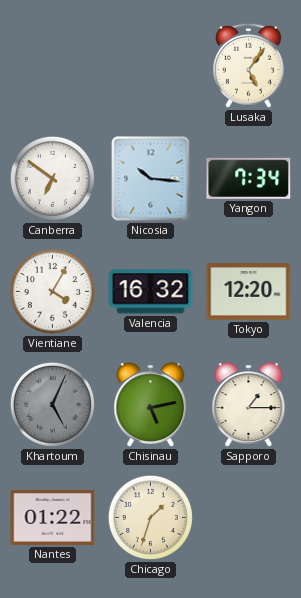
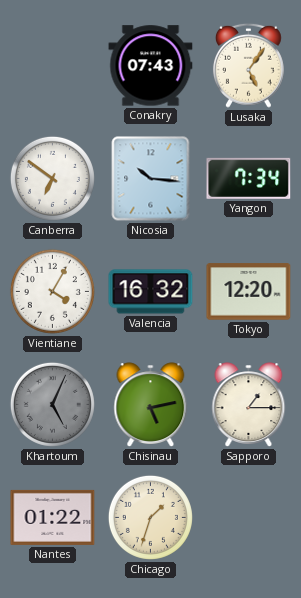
Conakry: none -> 07:43
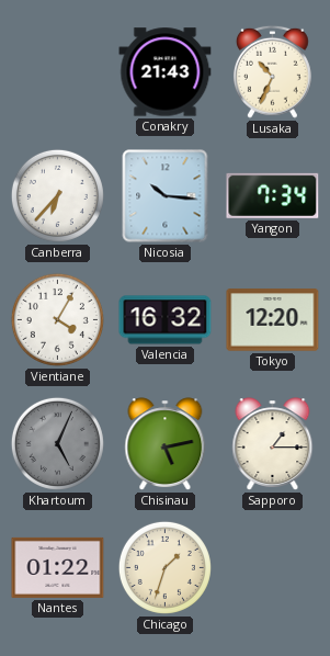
Conakry: 07:43 -> 21:43
Lusaka: 5:06 -> 10:34
Canberra: 6:51 -> 6:37
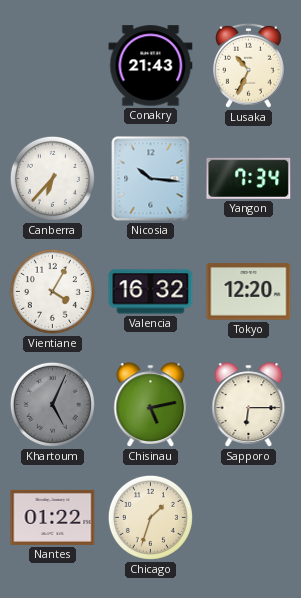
Sapporo: 1:15 -> 6:15
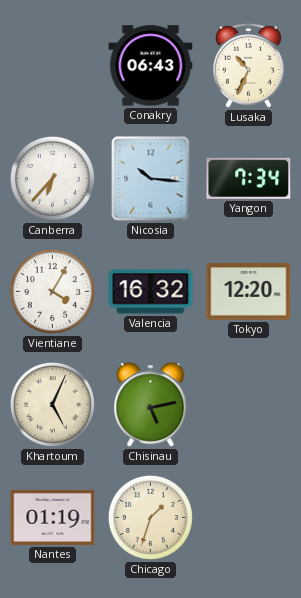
Conakry: 21:43 -> 06:43
Khartoum dial: grey -> cream
Sapporo: 6:15 -> none
Nantes: 01:22 -> 01:19
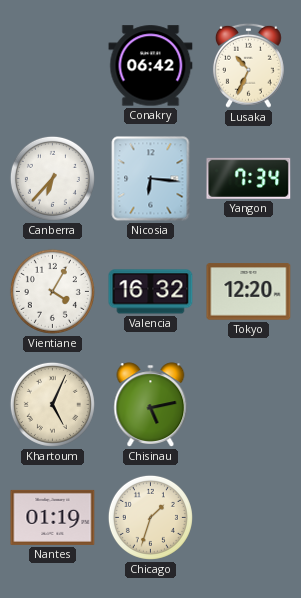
Conakry: 06:43 -> 06:42
Nicosia: 10:16 -> 6:16
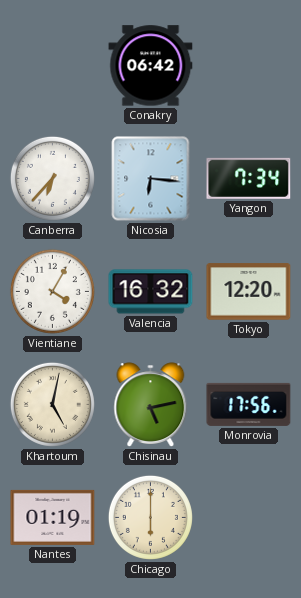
Lusaka: 10:34 -> none
Khartoum: 5:04 -> 5:02
Monrovia: none -> 17:56
Chicago: 1:33 -> 6:00
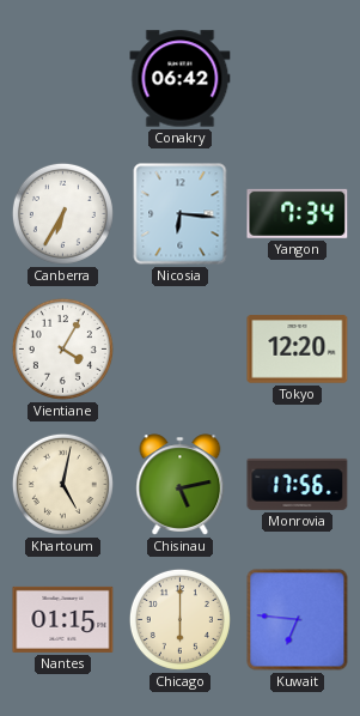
Canberra: 6:37 -> 6:35
Valencia: 16:32 -> none
Nantes: 01:19 -> 01:15
Kuwait: none -> 6:46
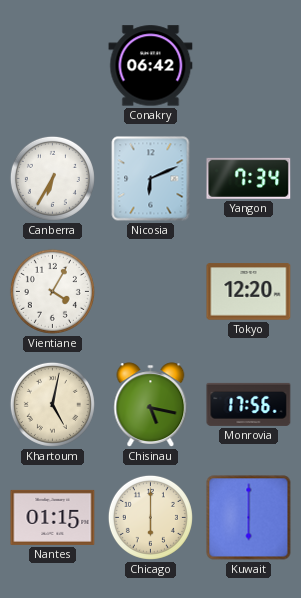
Nicosia: 6:16 -> 6:11
Chisinau: 5:13 -> 5:17
Kuwait: 6:46 -> 6:00
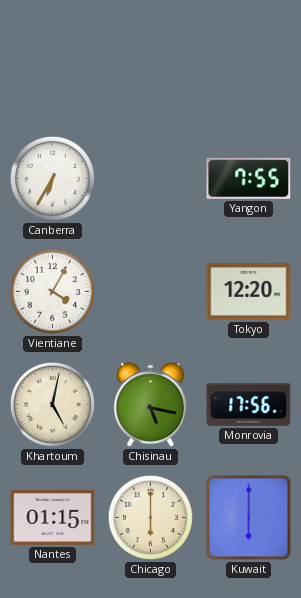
Conakry: 06:42 -> none
Nicosia: 6:11 -> none
Yangon: 7:34 -> 7:55
